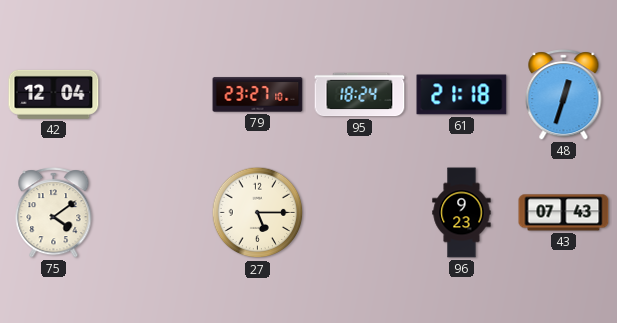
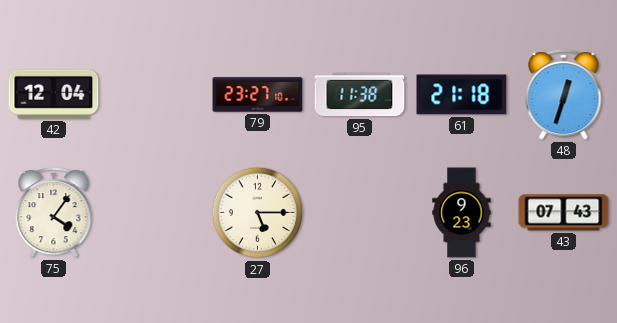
95: 18:24 -> 11:38
75: 4:09 -> 4:06
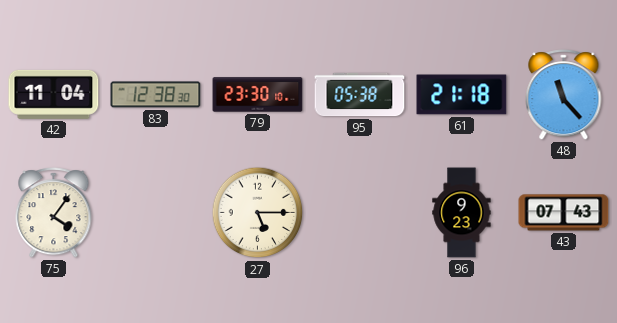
42: 12:04 -> 11:04
83: none -> 12:38
79: 23:27 -> 23:30
95: 11:38 -> 05:38
48: 12:33 -> 11:23
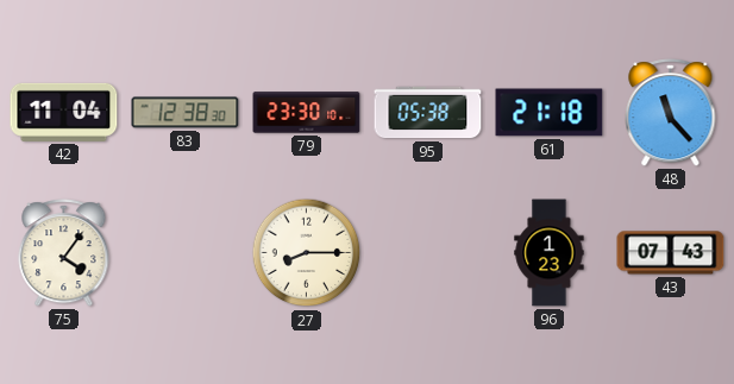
27: 5:15 -> 8:15
96: 9:23 -> 1:23
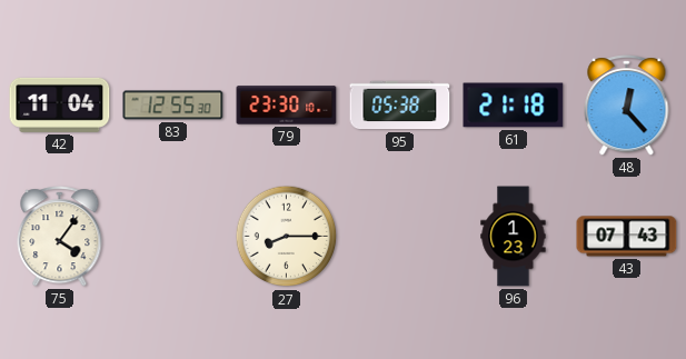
83: 12:38 -> 12:55
48: 11:23 -> 12:23
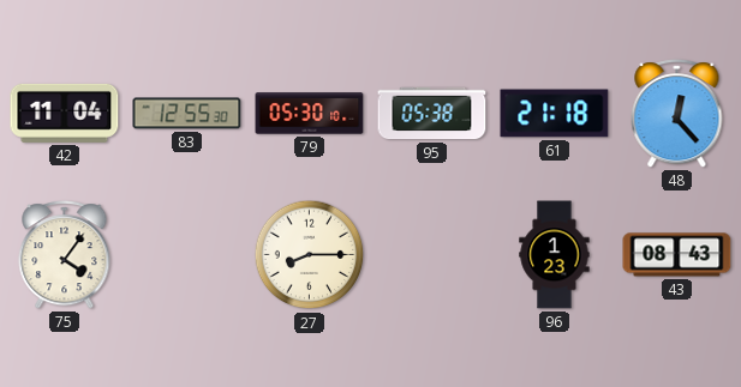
79: 23:30 -> 05:30
43: 07:43 -> 08:43
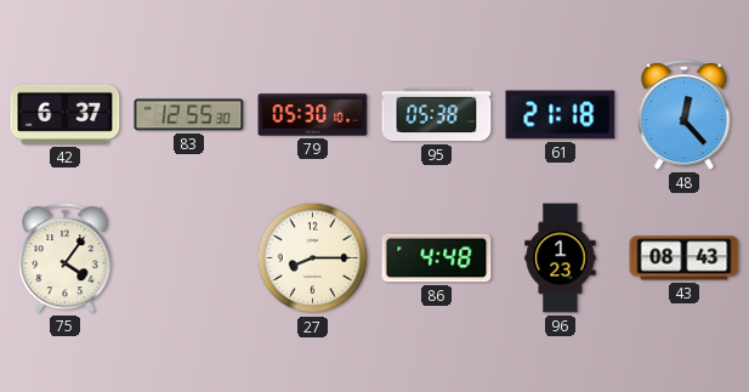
42: 11:04 -> 6:37
86: none -> 4:48
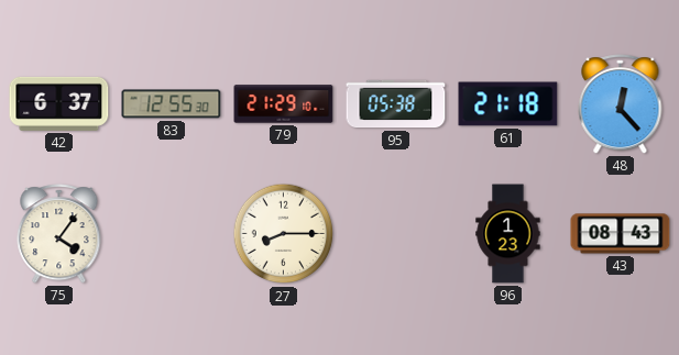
79: 05:30 -> 21:29
86: 4:48 -> none
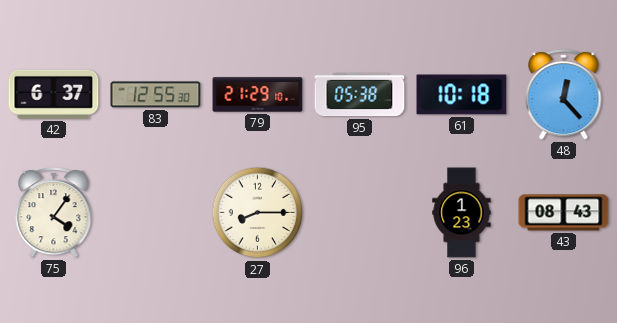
61: 21:18 -> 10:18
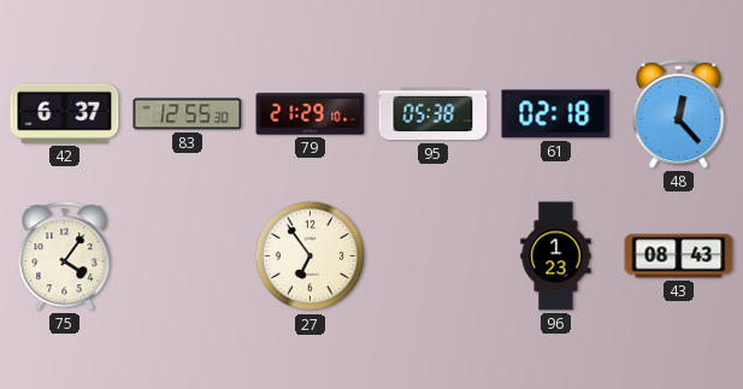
61: 10:18 -> 02:18
27: 8:15 -> 6:54
